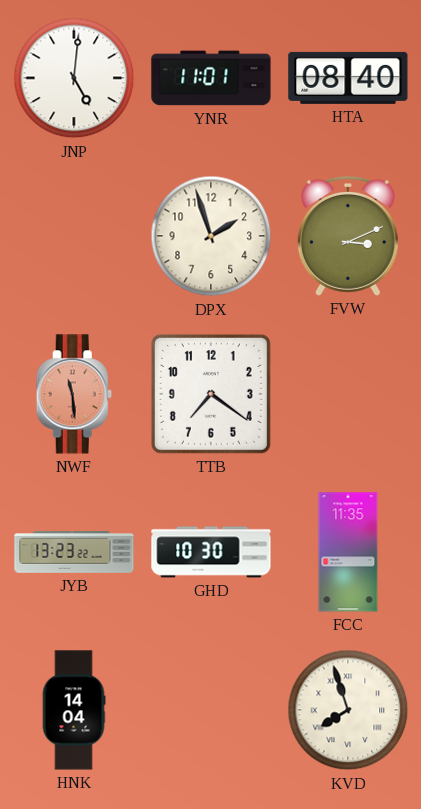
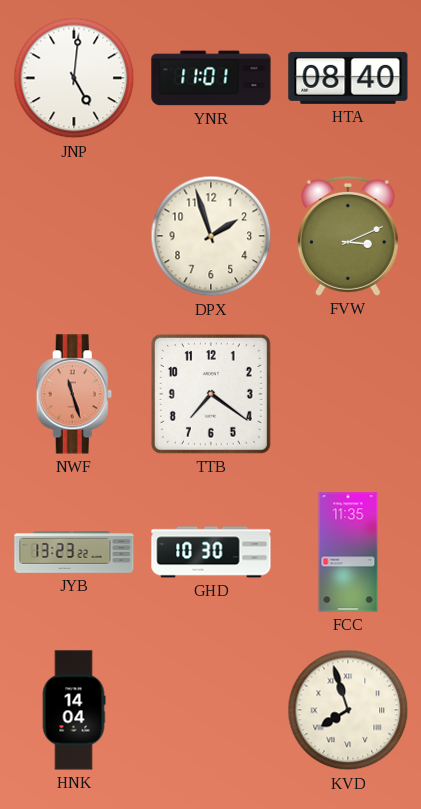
NWF: 11:29 -> 11:27
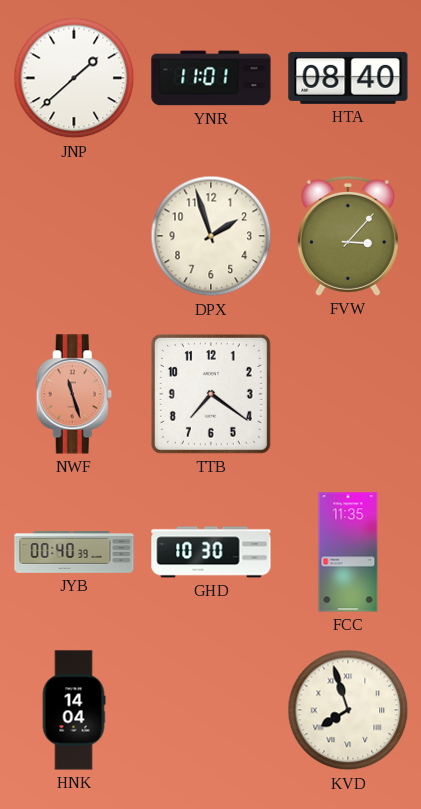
JNP: 5:01 -> 1:38
FVW: 3:11 -> 3:07
JYB: 13:23 -> 00:40
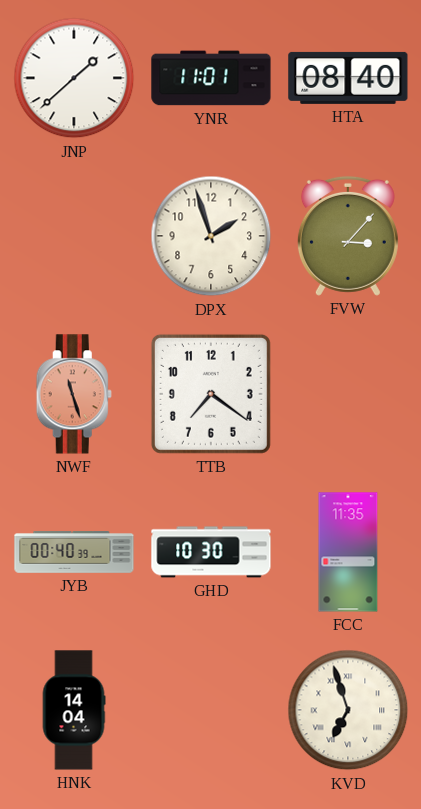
KVD: 7:57 -> 6:57
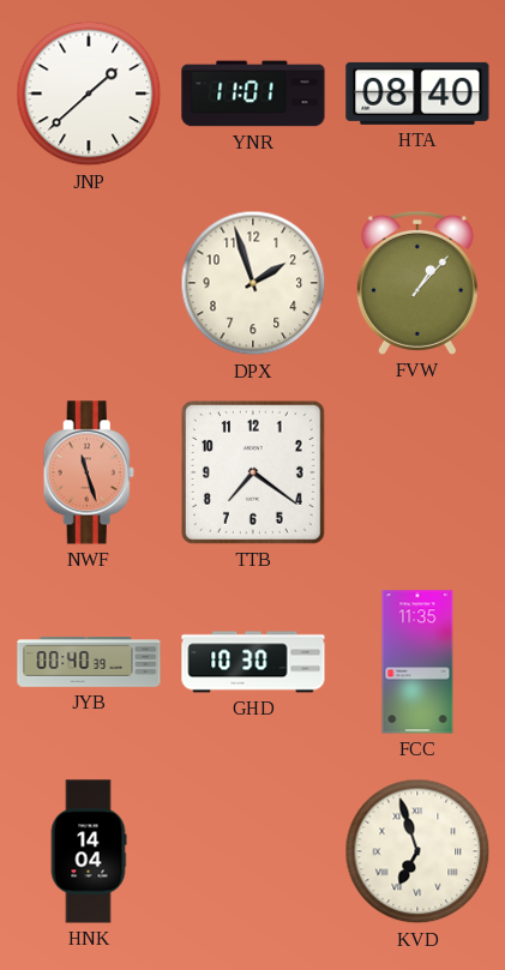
FVW: 3:07 -> 1:07
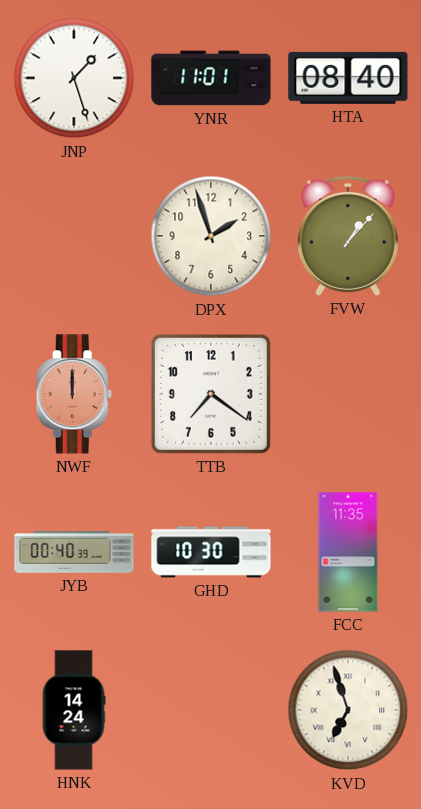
JNP: 1:38 -> 1:27
NWF: 11:27 -> 12:00
HNK: 14:04 -> 14:24
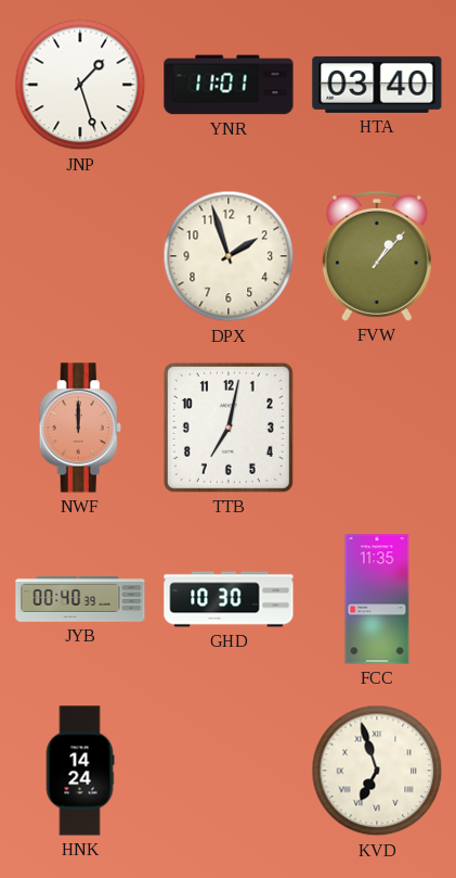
HTA: 08:40 -> 03:40
TTB: 7:21 -> 7:02
